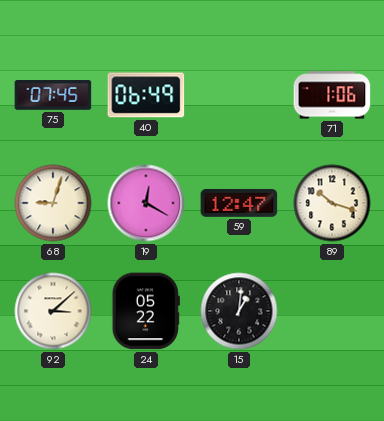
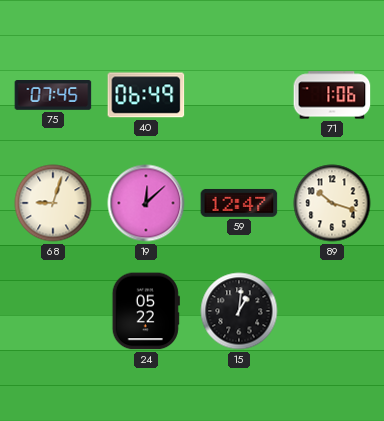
19: 12:20 -> 12:08
92: 3:08 -> none
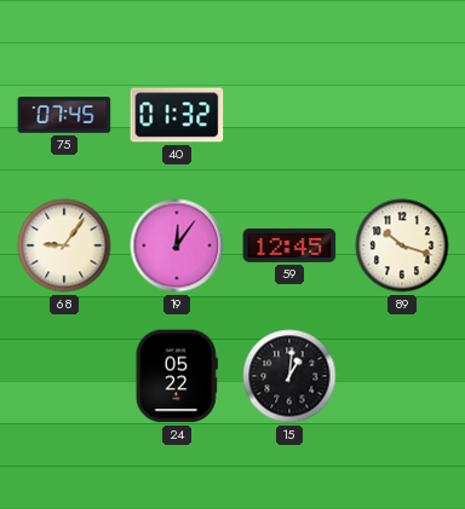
40: 06:49 -> 01:32
71: 1:06 -> none
68: 9:03 -> 9:06
19: 12:08 -> 12:06
59: 12:47 -> 12:45
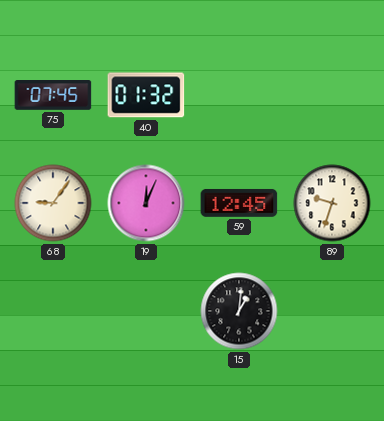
19: 12:06 -> 12:04
89: 10:18 -> 9:33
24: 05:22 -> none
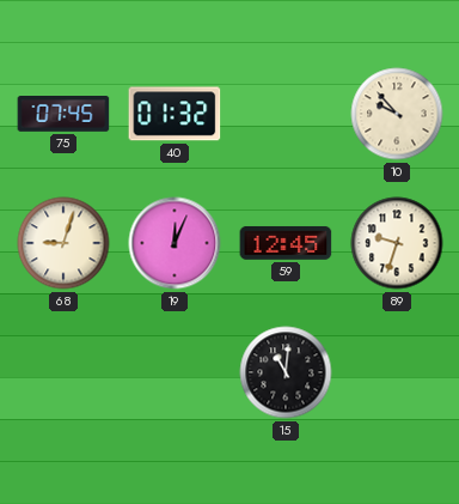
10: none -> 9:53
68: 9:06 -> 9:03
15: 1:01 -> 11:01
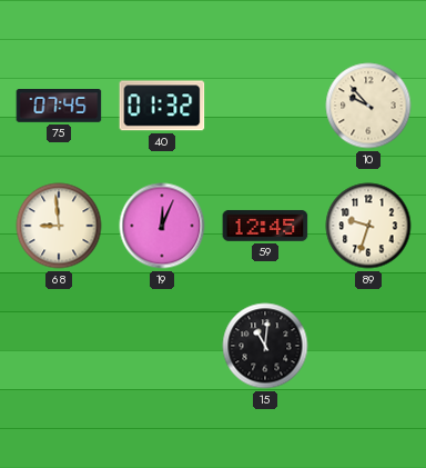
68: 9:03 -> 8:59
